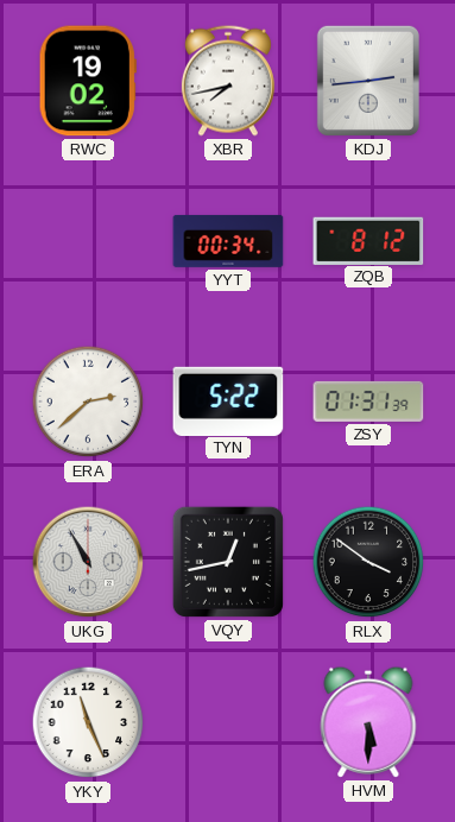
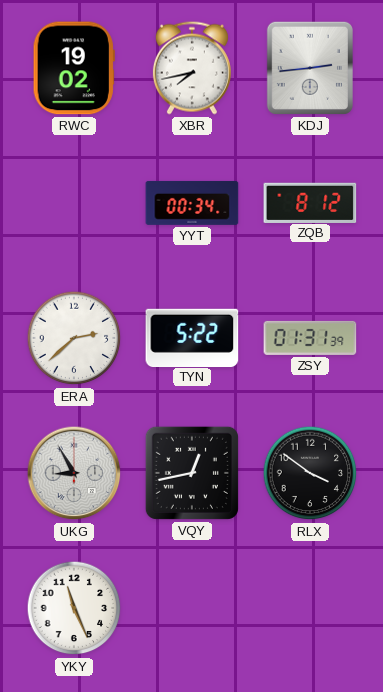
UKG: 10:55 -> 8:55
HVM: 5:30 -> none
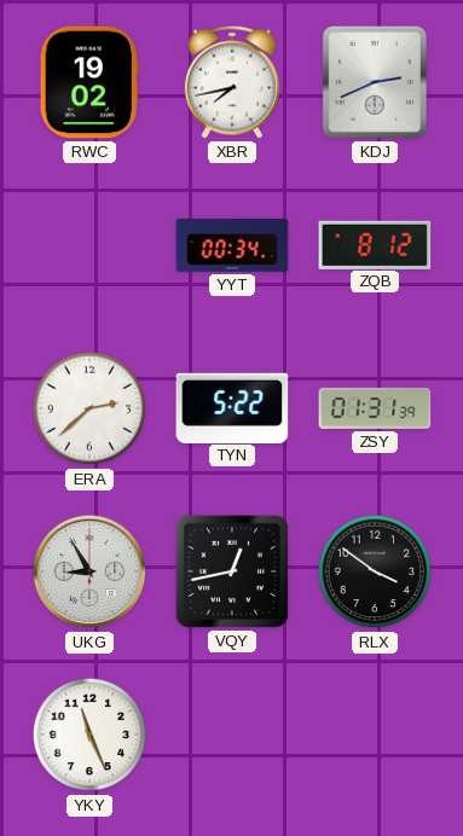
KDJ: 2:44 -> 2:41
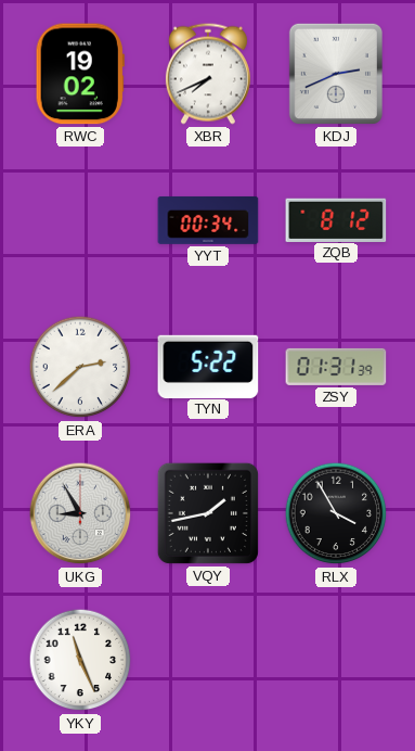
XBR: 7:43 -> 7:41
VQY: 12:43 -> 1:43
RLX: 3:51 -> 3:55
